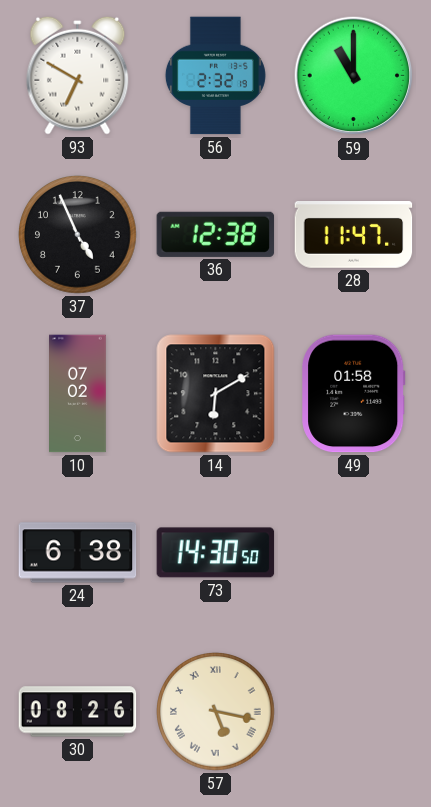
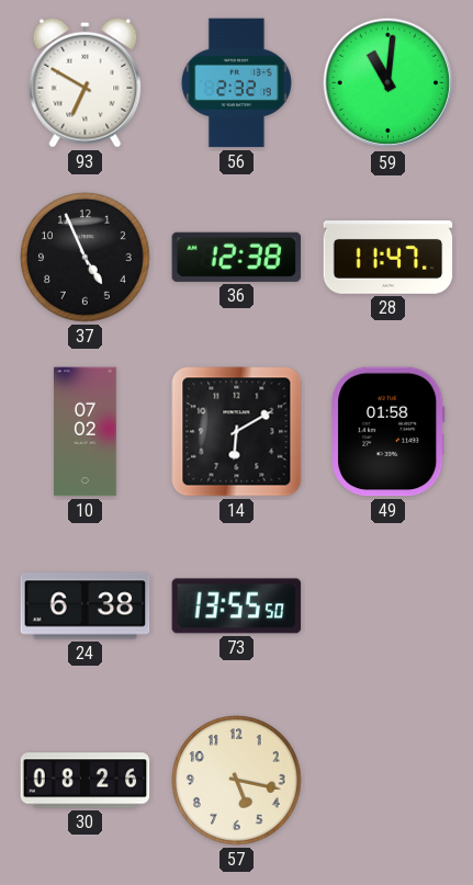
59: 11:00 -> 11:01
73: 14:30 -> 13:55
57 numerals: Roman -> Arabic
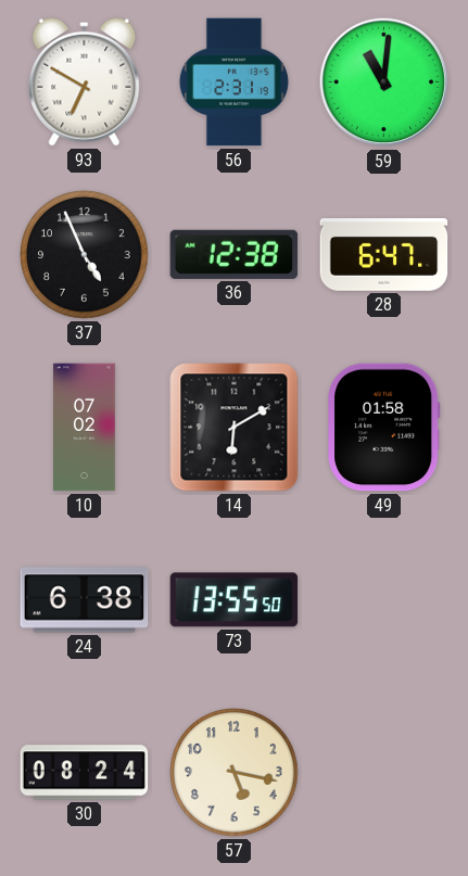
56: 2:32 -> 2:31
28: 11:47 -> 6:47
30: 08:26 -> 08:24
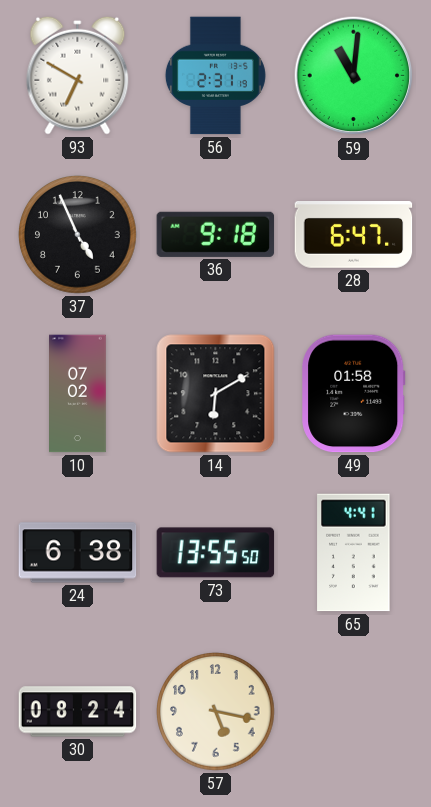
36: 12:38 -> 9:18
65: none -> 4:41
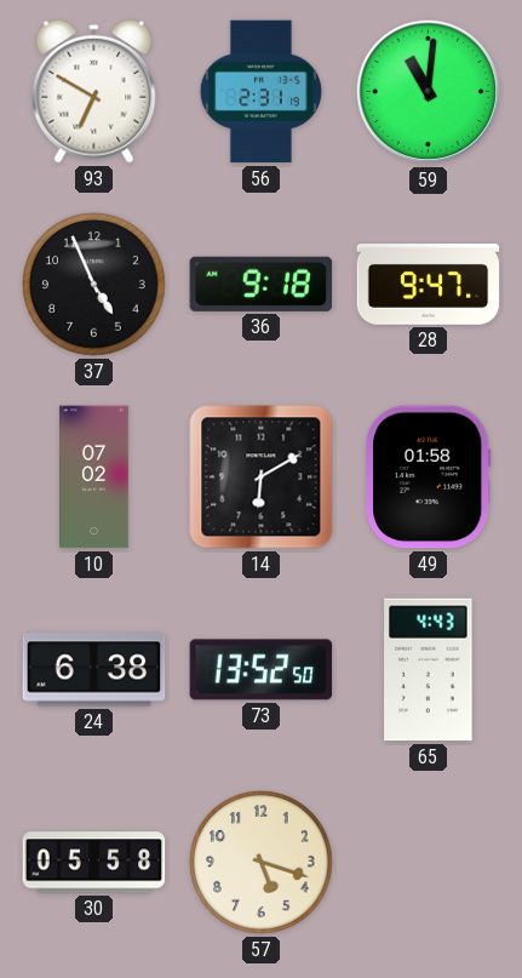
28: 6:47 -> 9:47
73: 13:55 -> 13:52
65: 4:41 -> 4:43
30: 08:24 -> 05:58
57: 5:17 -> 5:18
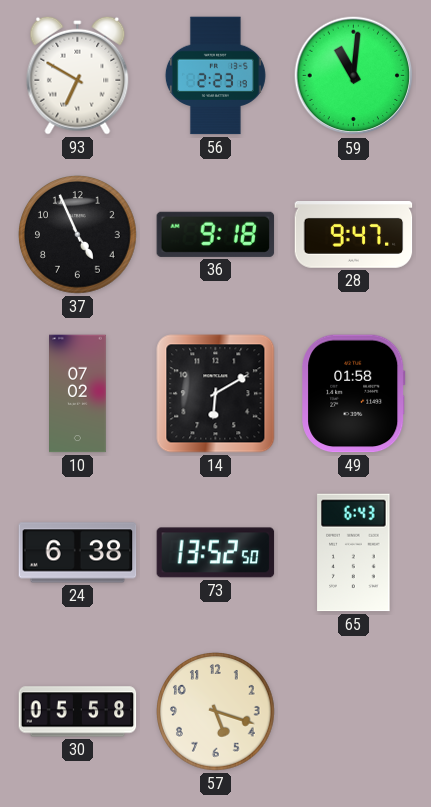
56: 2:31 -> 2:23
65: 4:43 -> 6:43
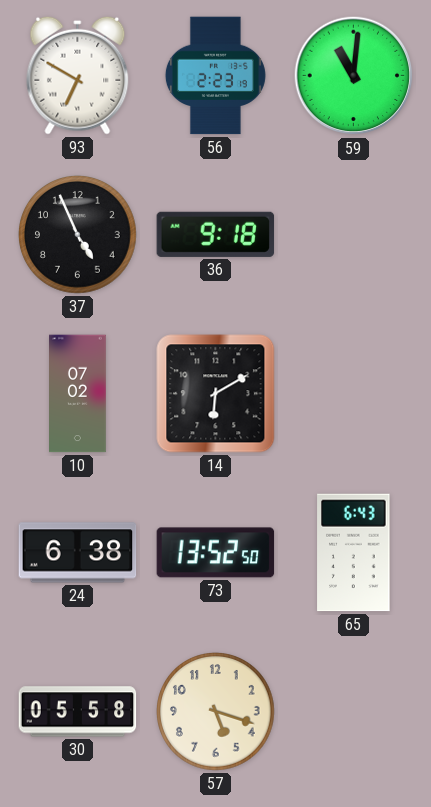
28: 9:47 -> none
49: 01:58 -> none
